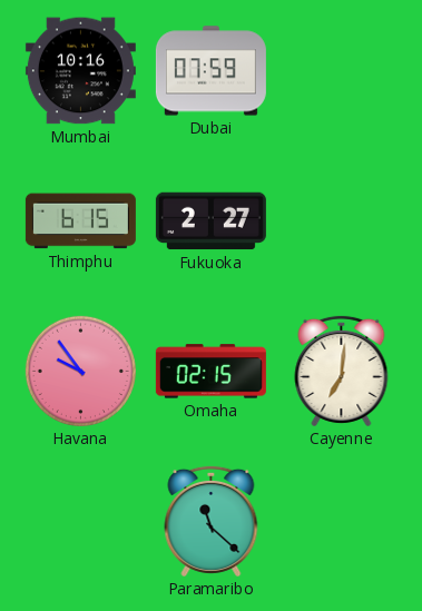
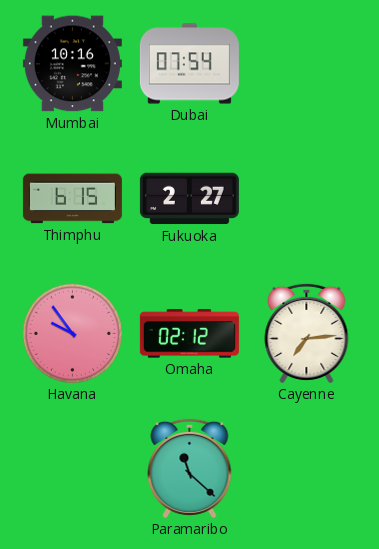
Dubai: 07:59 -> 07:54
Omaha: 02:15 -> 02:12
Cayenne: 7:01 -> 7:14
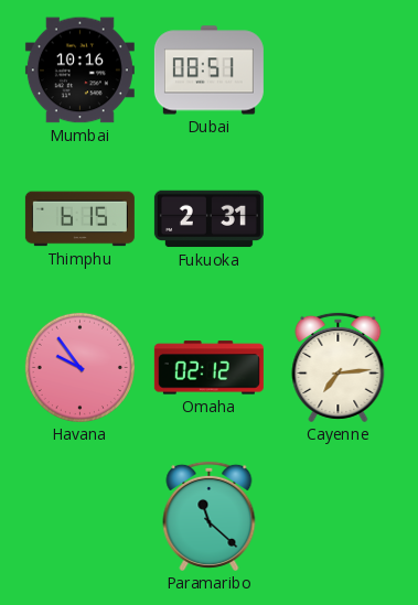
Dubai: 07:54 -> 08:51
Fukuoka: 2:27 -> 2:31
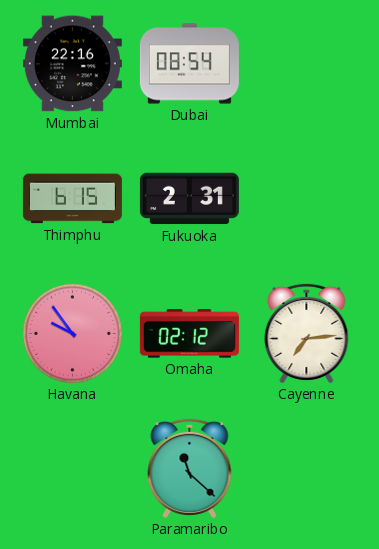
Mumbai: 10:16 -> 22:16
Dubai: 08:51 -> 08:54
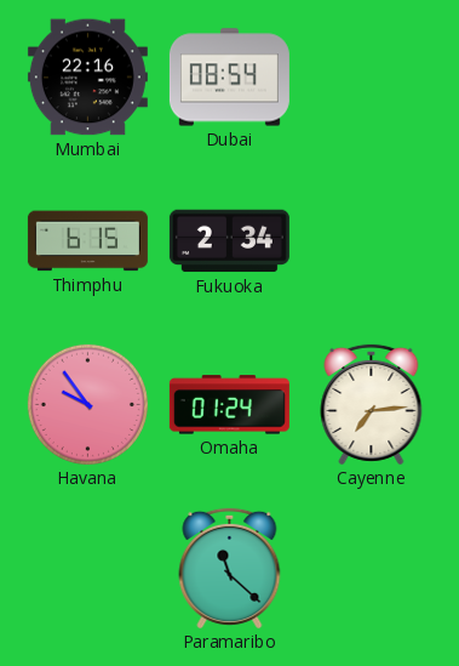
Fukuoka: 2:31 -> 2:34
Omaha: 02:12 -> 01:24
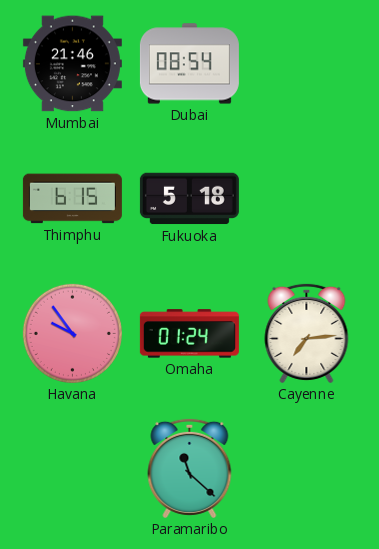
Mumbai: 22:16 -> 21:46
Fukuoka: 2:34 -> 5:18
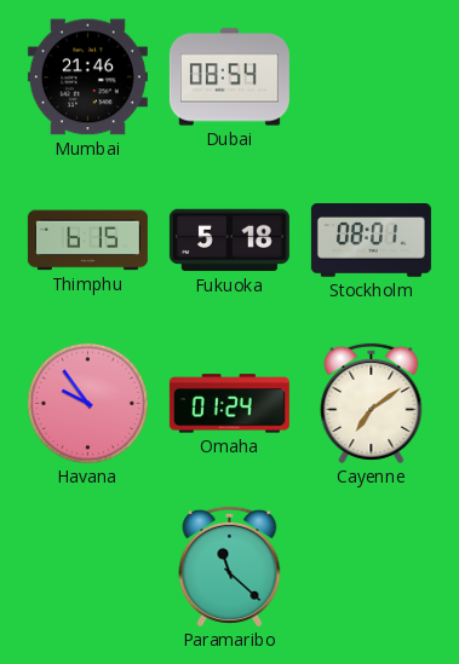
Stockholm: none -> 08:01
Cayenne: 7:14 -> 7:09
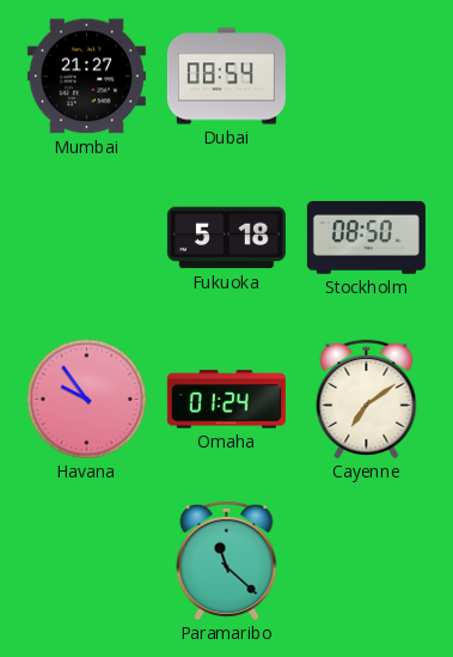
Mumbai: 21:46 -> 21:27
Thimphu: 6:15 -> none
Stockholm: 08:01 -> 08:50
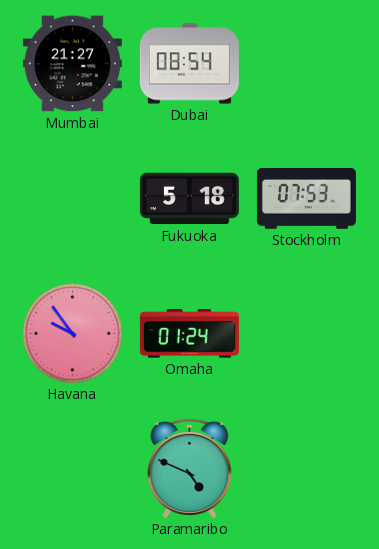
Stockholm: 08:50 -> 07:53
Cayenne: 7:09 -> none
Paramaribo: 11:22 -> 4:49
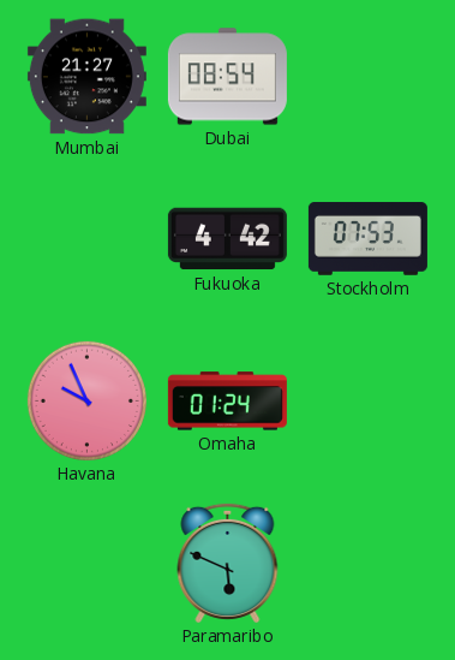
Fukuoka: 5:18 -> 4:42
Havana: 9:54 -> 9:56
Paramaribo: 4:49 -> 5:49
